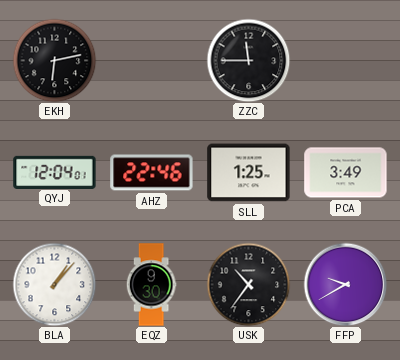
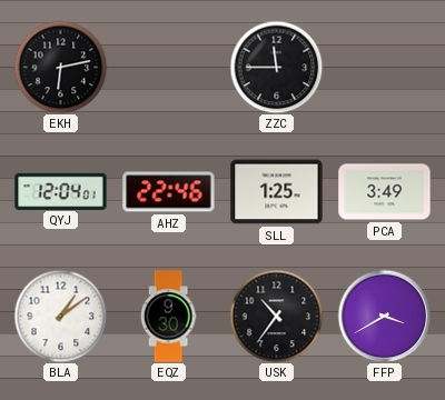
BLA: 1:07 -> 1:09
FFP: 9:40 -> 3:40
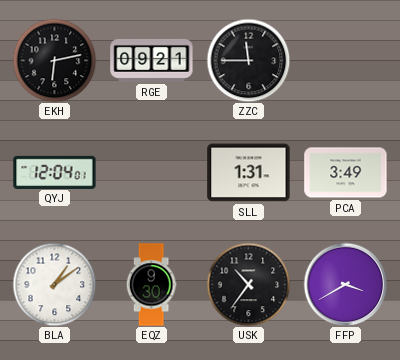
RGE: none -> 09:21
AHZ: 22:46 -> none
SLL: 1:25 -> 1:31
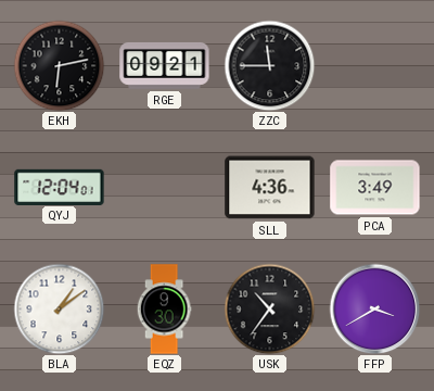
SLL: 1:31 -> 4:36
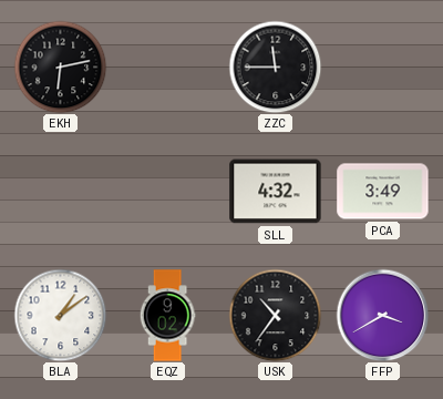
RGE: 09:21 -> none
QYJ: 12:04 -> none
SLL: 4:36 -> 4:32
EQZ: 9:30 -> 9:02
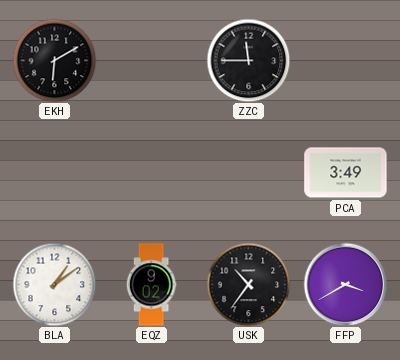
EKH: 6:13 -> 6:10
SLL: 4:32 -> none
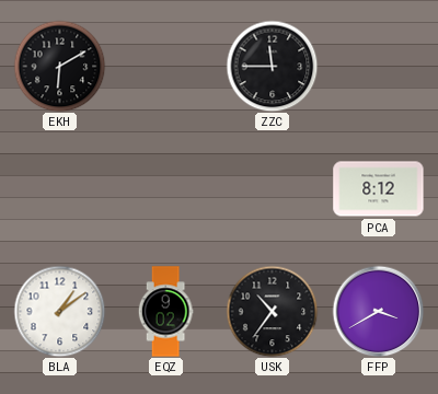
PCA: 3:49 -> 8:12
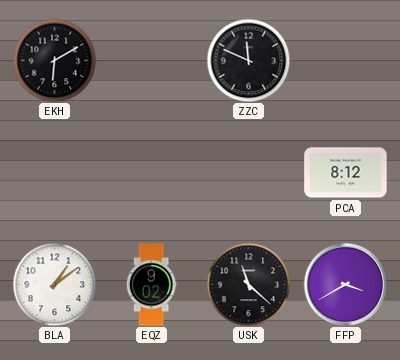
ZZC: 11:45 -> 11:49
USK: 10:36 -> 11:22
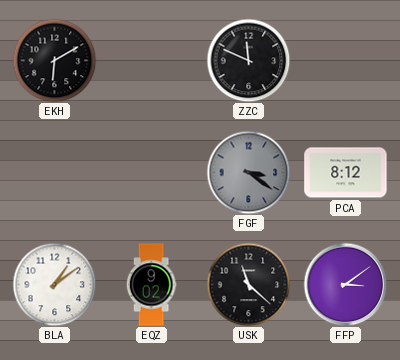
FGF: none -> 3:21
FFP: 3:40 -> 3:09
